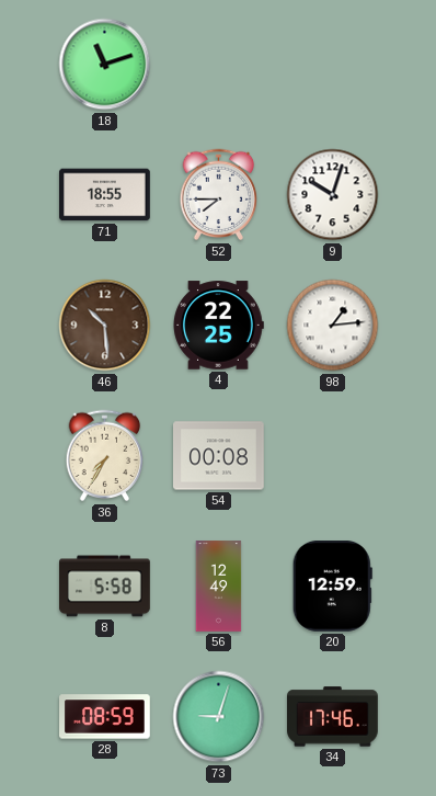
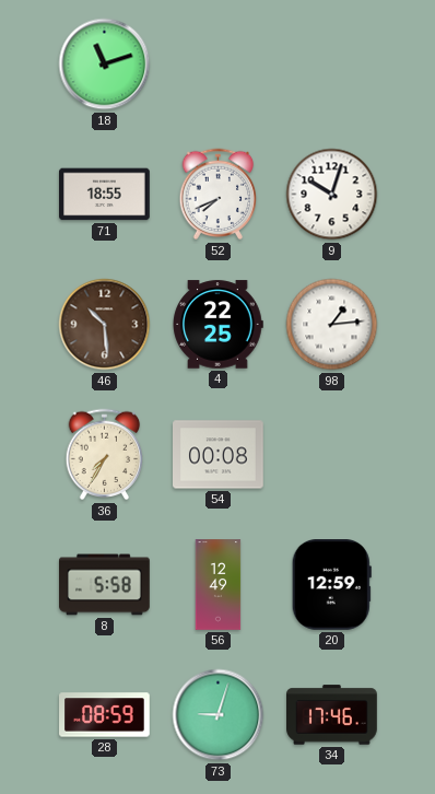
52: 7:45 -> 7:41
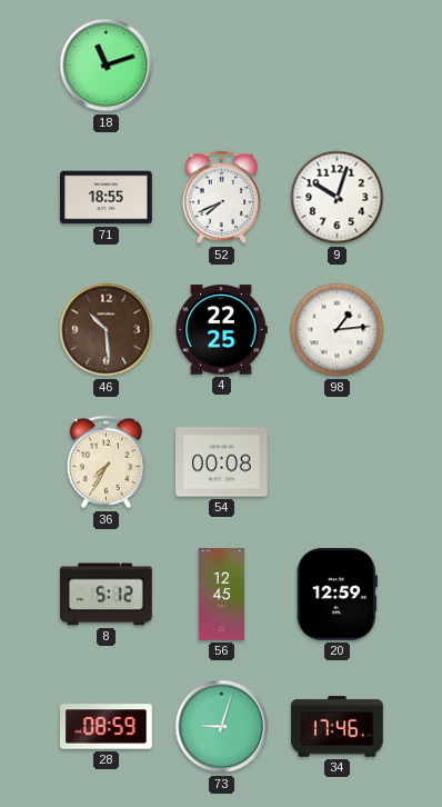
8: 5:58 -> 5:12
56: 12:49 -> 12:45
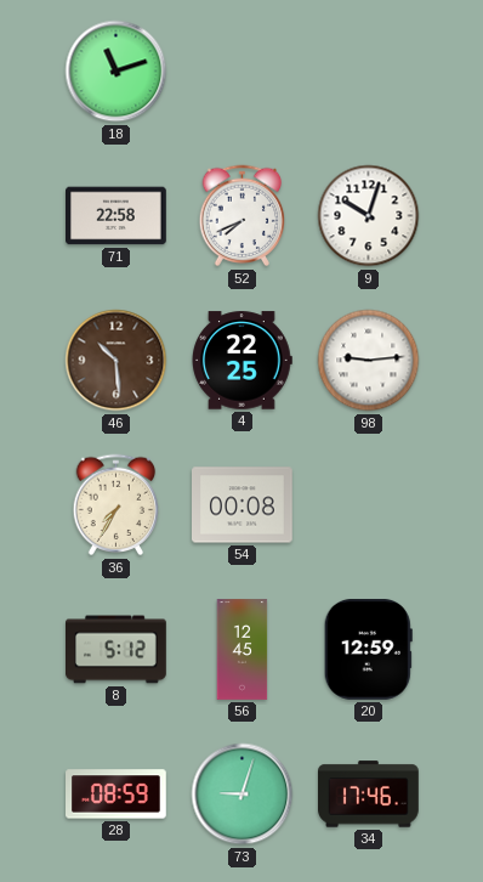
71: 18:55 -> 22:58
98: 1:14 -> 9:14
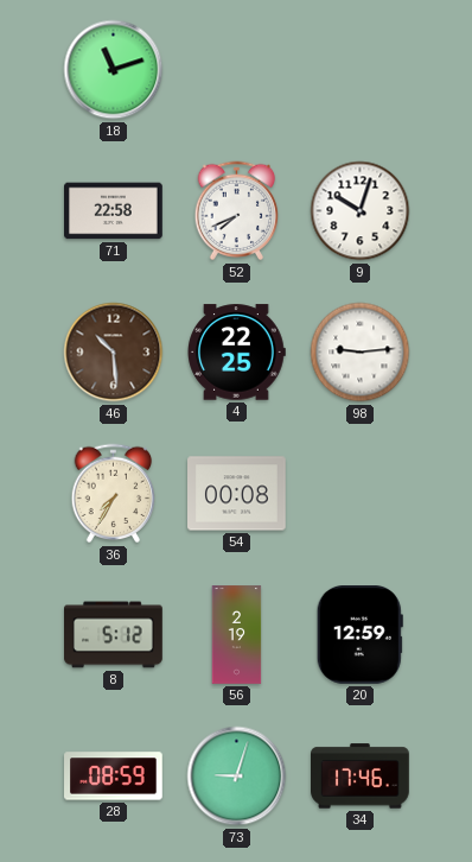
56: 12:45 -> 2:19
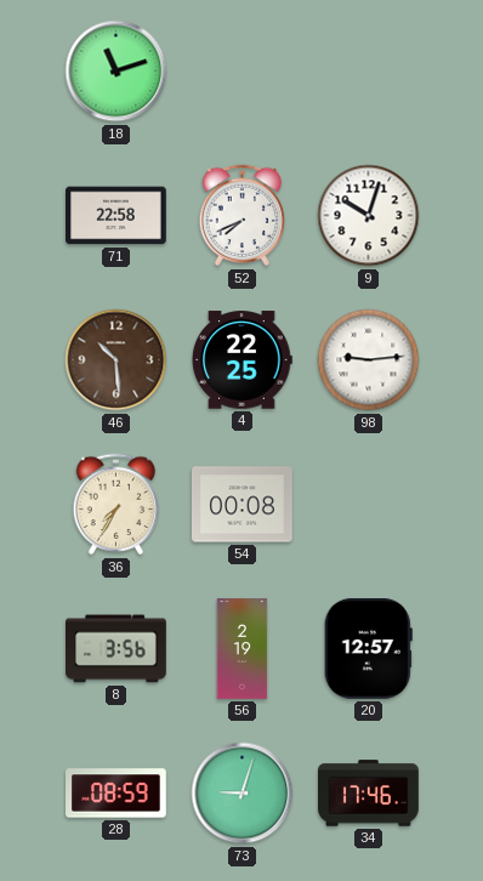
8: 5:12 -> 3:56
20: 12:59 -> 12:57
